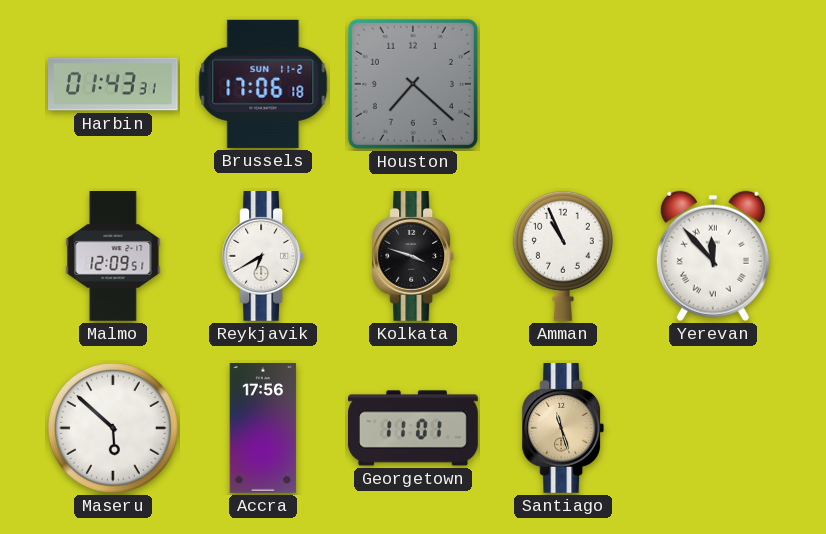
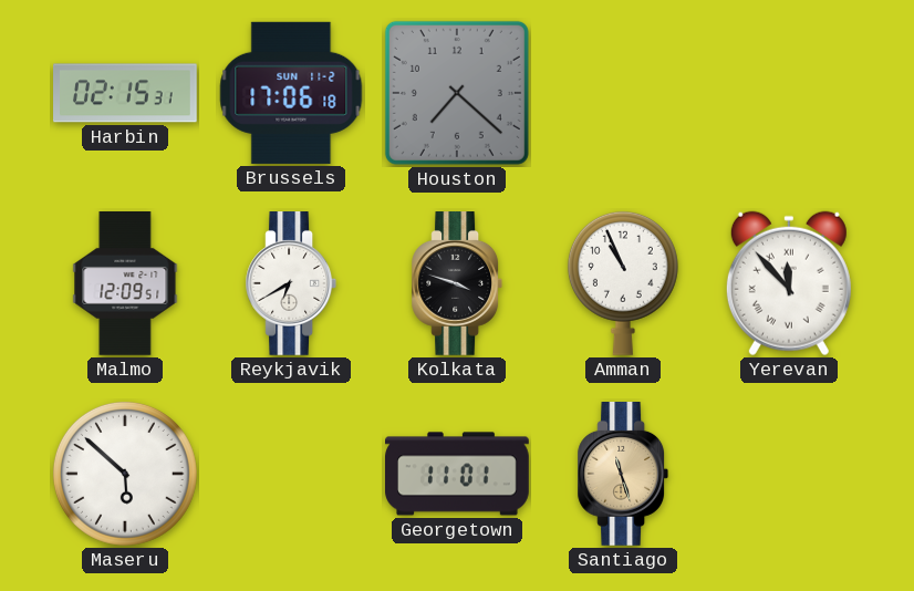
Harbin: 01:43 -> 02:15
Accra: 17:56 -> none
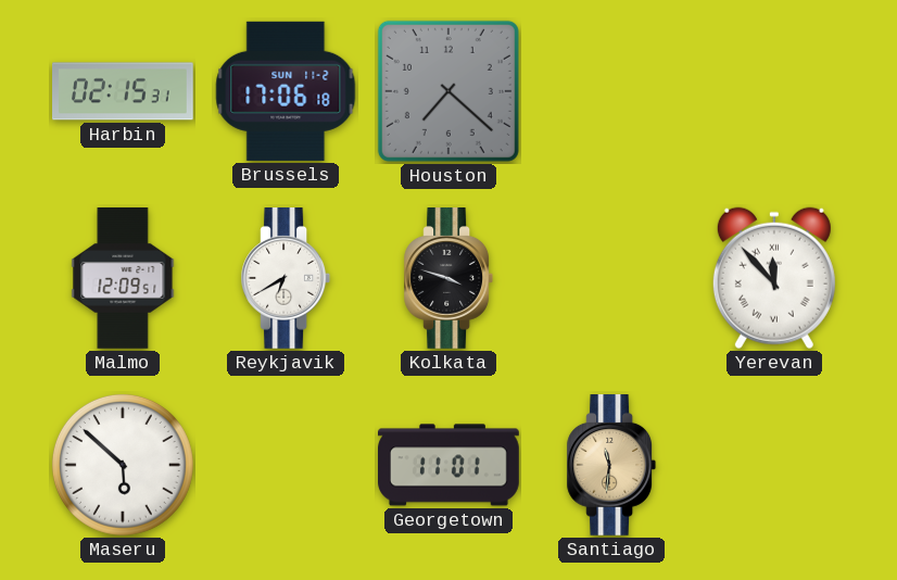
Amman: 10:56 -> none
Santiago: 11:27 -> 11:31
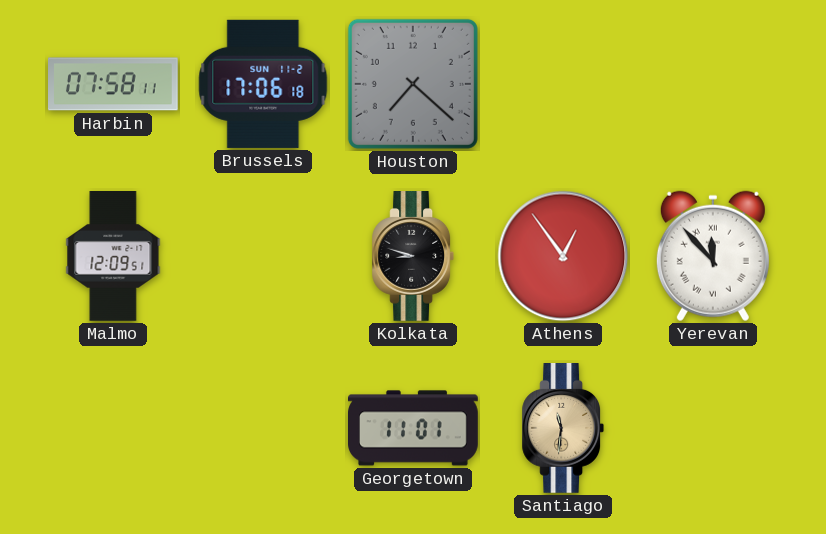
Harbin: 02:15 -> 07:58
Reykjavik: 6:40 -> none
Kolkata: 3:48 -> 8:48
Athens: none -> 12:54
Maseru: 5:52 -> none
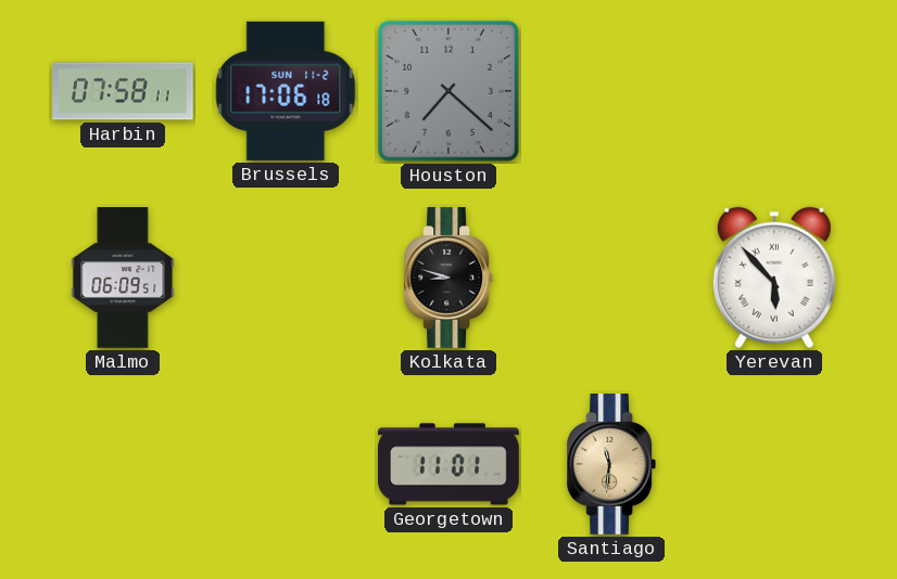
Malmo: 12:09 -> 06:09
Athens: 12:54 -> none
Yerevan: 11:53 -> 5:53
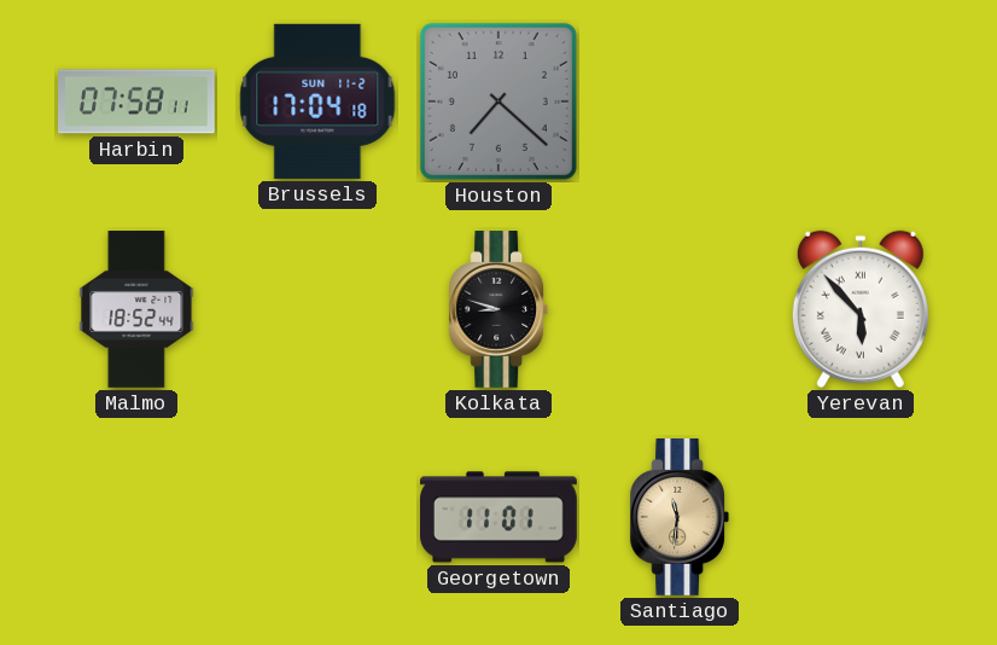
Brussels: 17:06 -> 17:04
Malmo: 06:09 -> 18:52
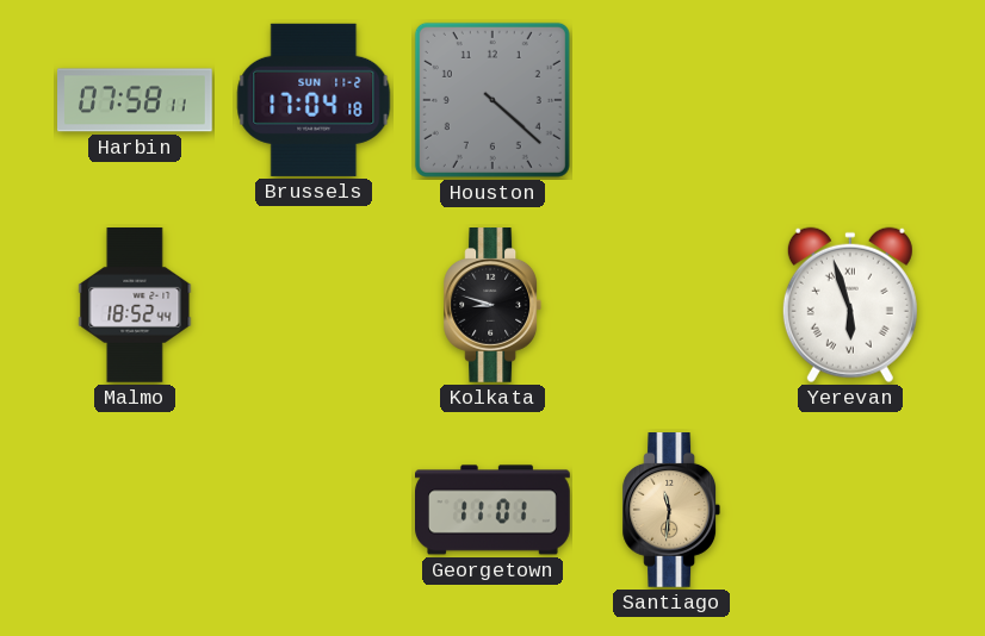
Houston: 7:22 -> 4:22
Yerevan: 5:53 -> 5:57
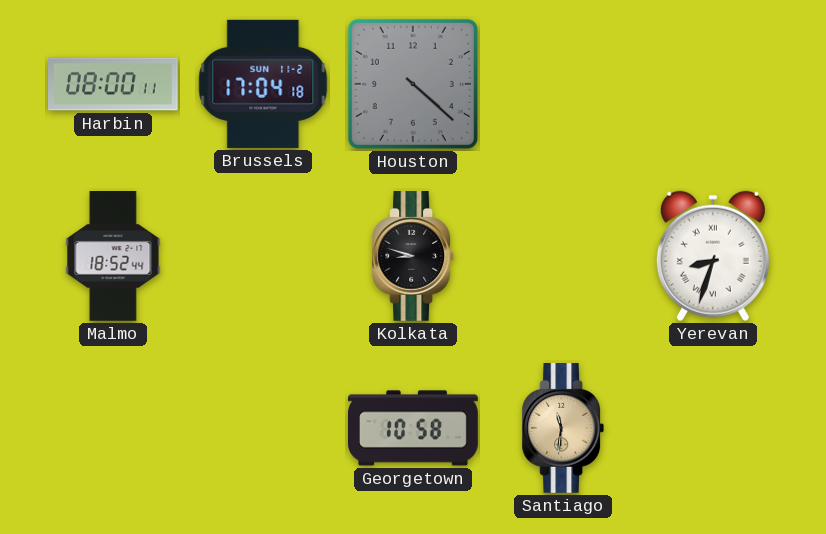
Harbin: 07:58 -> 08:00
Yerevan: 5:57 -> 8:33
Georgetown: 11:01 -> 10:58
